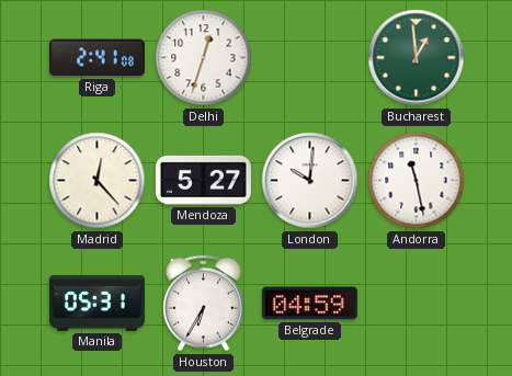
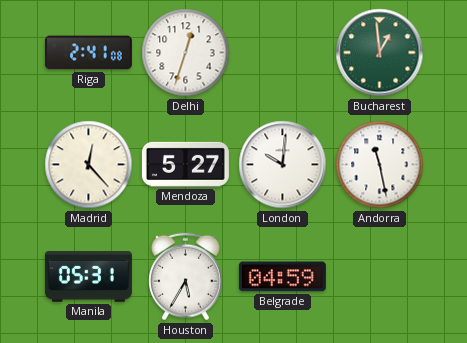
Houston: 6:35 -> 5:35
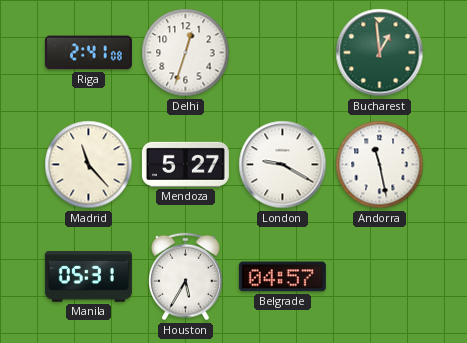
Madrid: 12:23 -> 11:23
London: 10:01 -> 9:20
Belgrade: 04:59 -> 04:57
